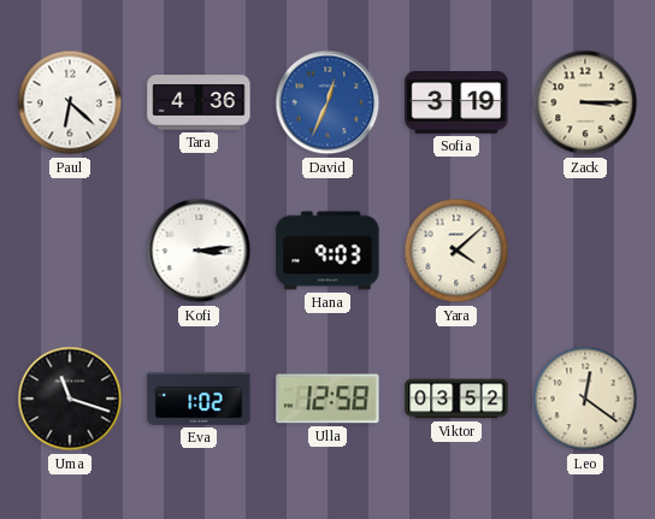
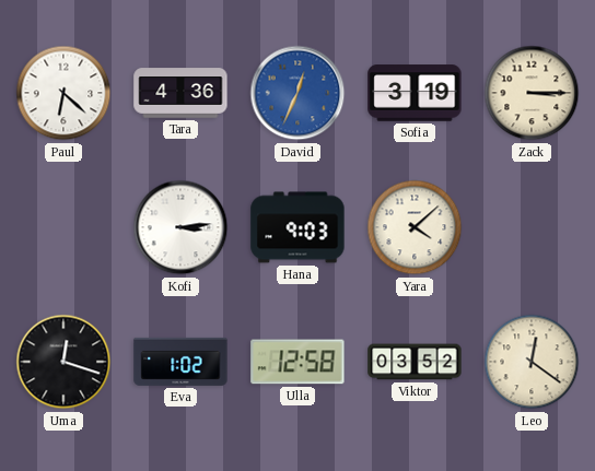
Uma: 11:18 -> 12:18
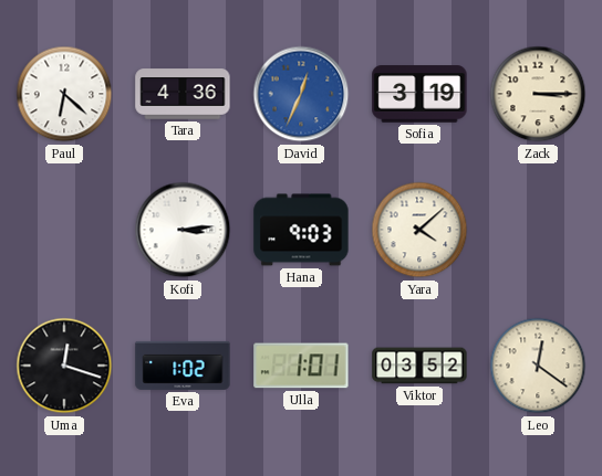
Ulla: 12:58 -> 1:01
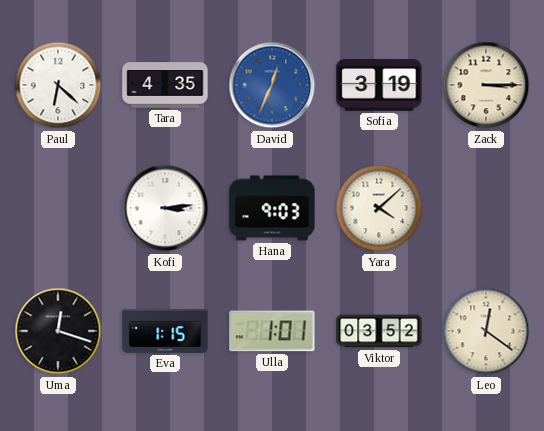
Tara: 4:36 -> 4:35
Eva: 1:02 -> 1:15
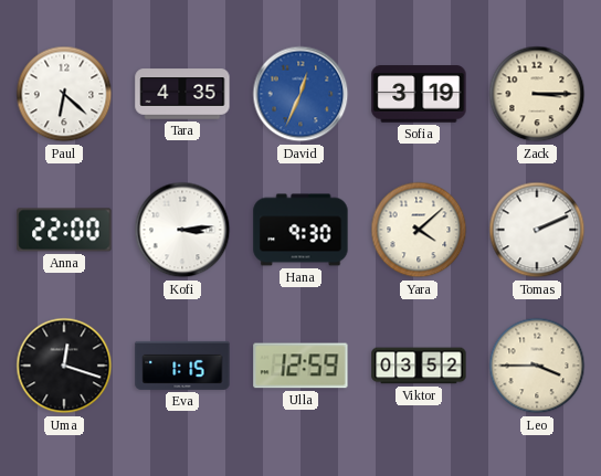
Anna: none -> 22:00
Hana: 9:03 -> 9:30
Tomas: none -> 2:11
Ulla: 1:01 -> 12:59
Leo: 12:21 -> 3:45
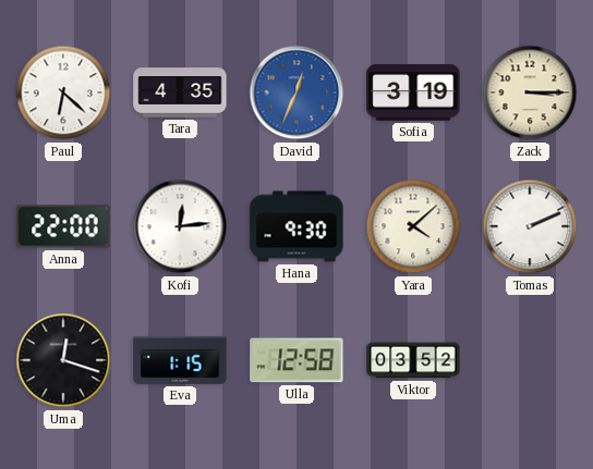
Kofi: 3:14 -> 12:14
Ulla: 12:59 -> 12:58
Leo: 3:45 -> none
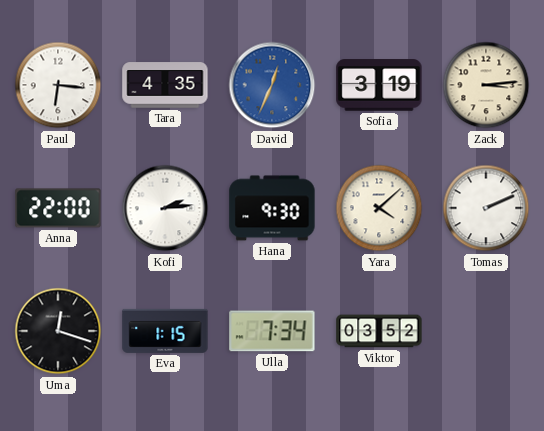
Paul: 6:22 -> 6:16
Zack: 3:15 -> 3:14
Kofi: 12:14 -> 2:14
Ulla: 12:58 -> 7:34
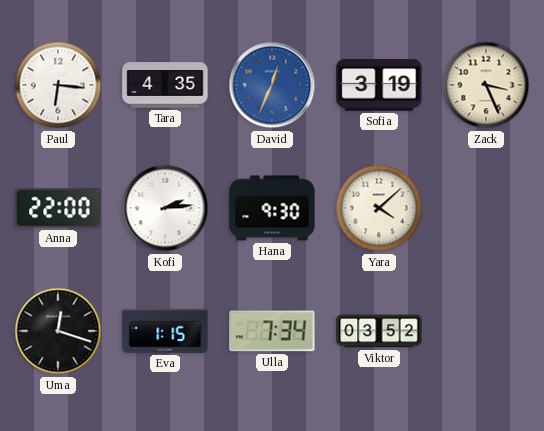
Zack: 3:14 -> 3:26
Tomas: 2:11 -> none
